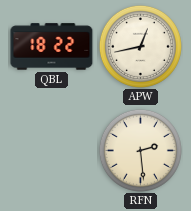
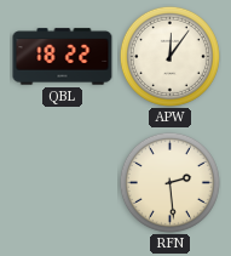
APW: 12:43 -> 12:06
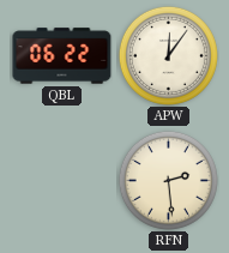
QBL: 18:22 -> 06:22
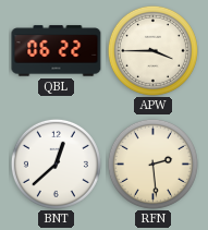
APW: 12:06 -> 3:45
BNT: none -> 12:38
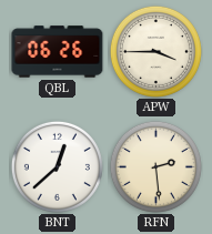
QBL: 06:22 -> 06:26
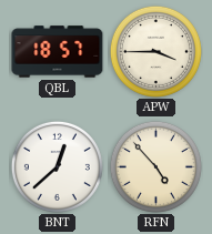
QBL: 06:26 -> 18:57
RFN: 2:29 -> 4:53
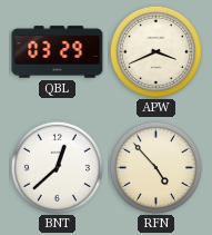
QBL: 18:57 -> 03:29
APW: 3:45 -> 3:41
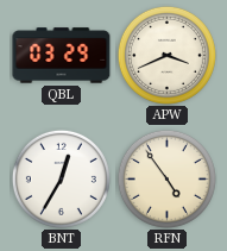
BNT: 12:38 -> 12:35
RFN: 4:53 -> 4:54
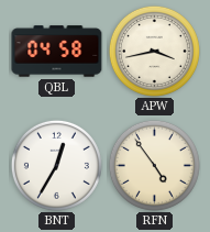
QBL: 03:29 -> 04:58
APW: 3:41 -> 3:43
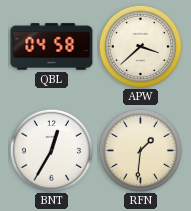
APW: 3:43 -> 3:38
RFN: 4:54 -> 1:31
